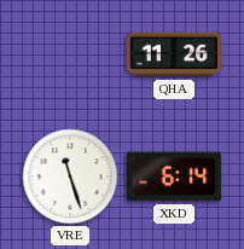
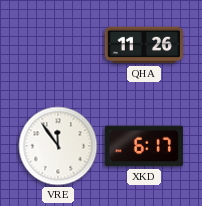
VRE: 11:27 -> 11:54
XKD: 6:14 -> 6:17
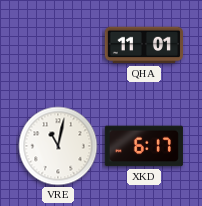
QHA: 11:26 -> 11:01
VRE: 11:54 -> 11:02
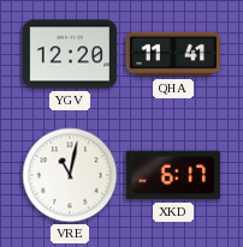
YGV: none -> 12:20
QHA: 11:01 -> 11:41
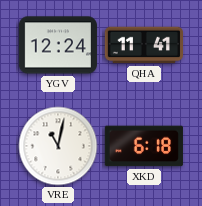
YGV: 12:20 -> 12:24
XKD: 6:17 -> 6:18
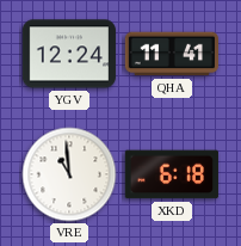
VRE: 11:02 -> 10:59
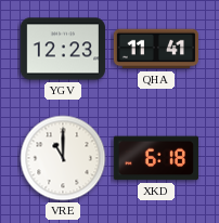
YGV: 12:24 -> 12:23
VRE: 10:59 -> 11:00
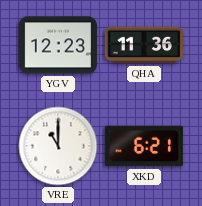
QHA: 11:41 -> 11:36
XKD: 6:18 -> 6:21
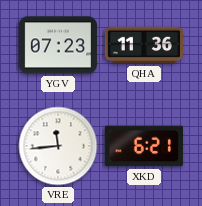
YGV: 12:23 -> 07:23
VRE: 11:00 -> 11:44
